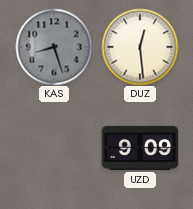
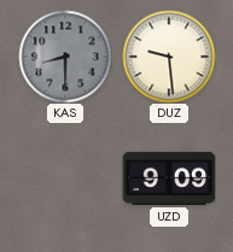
KAS: 8:27 -> 8:30
DUZ: 12:29 -> 9:29
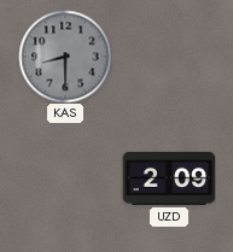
DUZ: 9:29 -> none
UZD: 9:09 -> 2:09
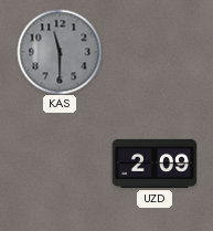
KAS: 8:30 -> 11:30
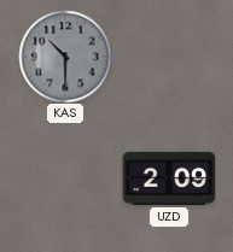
KAS: 11:30 -> 10:30
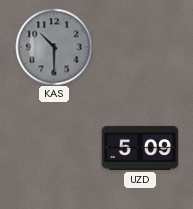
UZD: 2:09 -> 5:09
